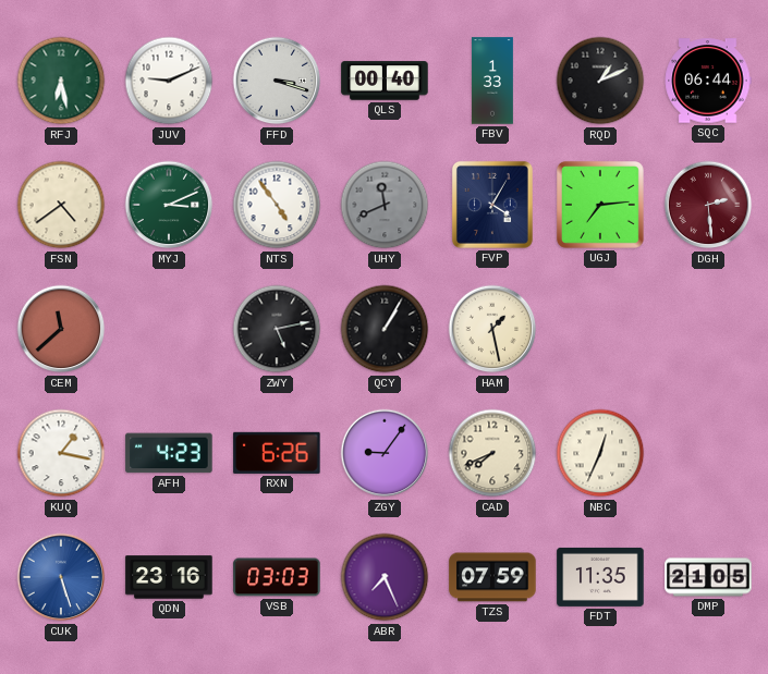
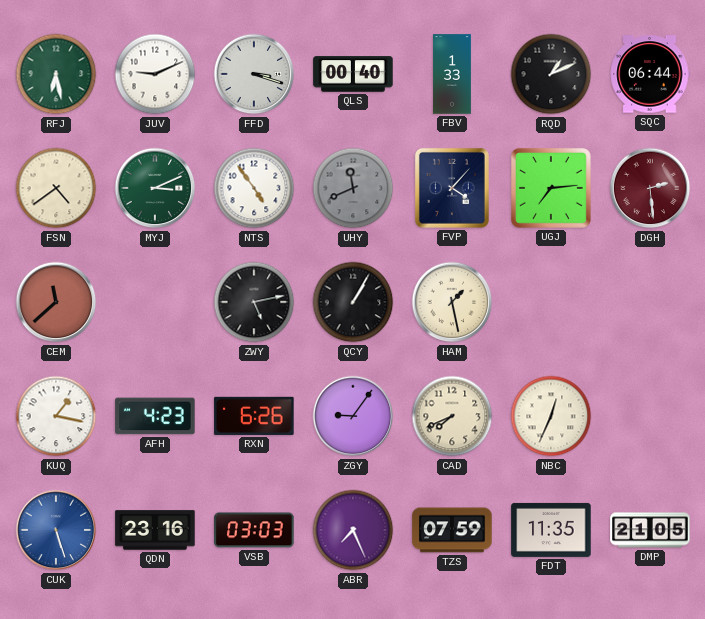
FVP: 4:05 -> 4:07
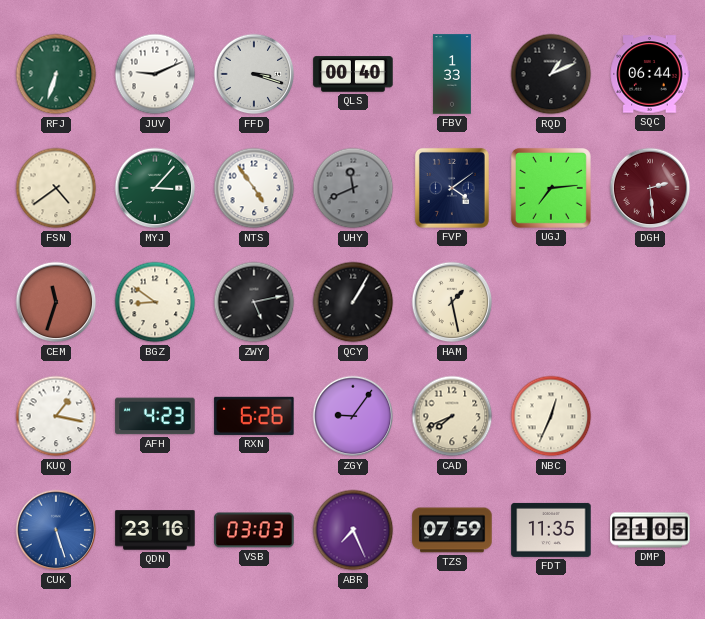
RFJ: 6:28 -> 6:33
MYJ: 3:11 -> 3:07
FVP: 4:07 -> 4:09
CEM: 11:38 -> 11:33
BGZ: none -> 8:51
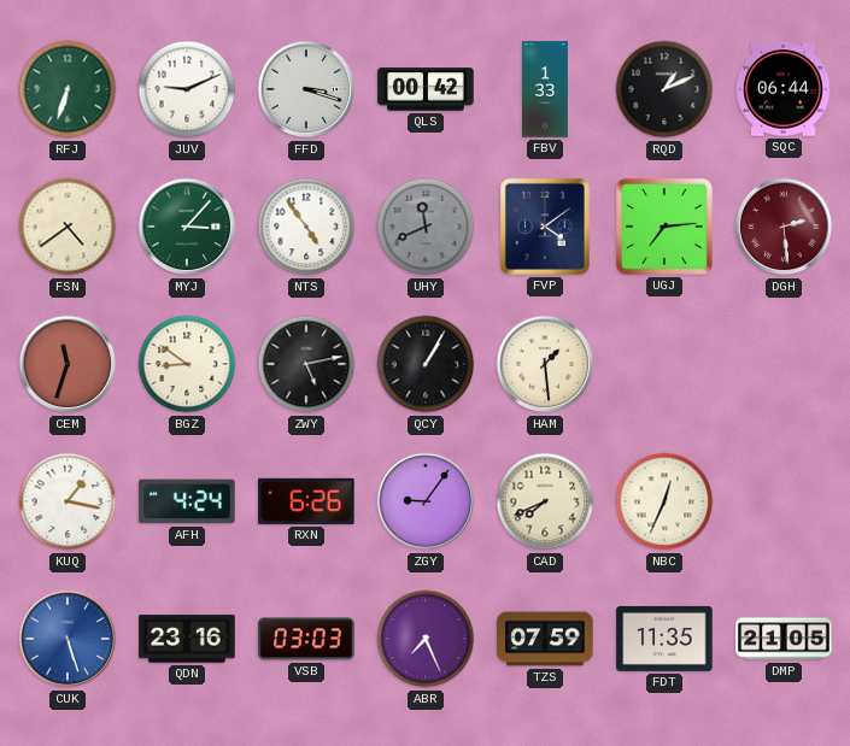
QLS: 00:40 -> 00:42
HAM: 1:28 -> 1:29
AFH: 4:23 -> 4:24
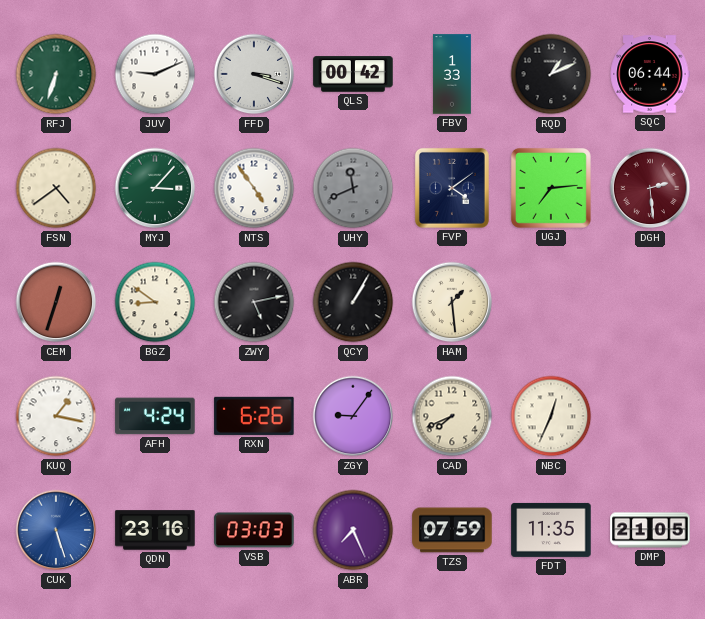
CEM: 11:33 -> 12:33
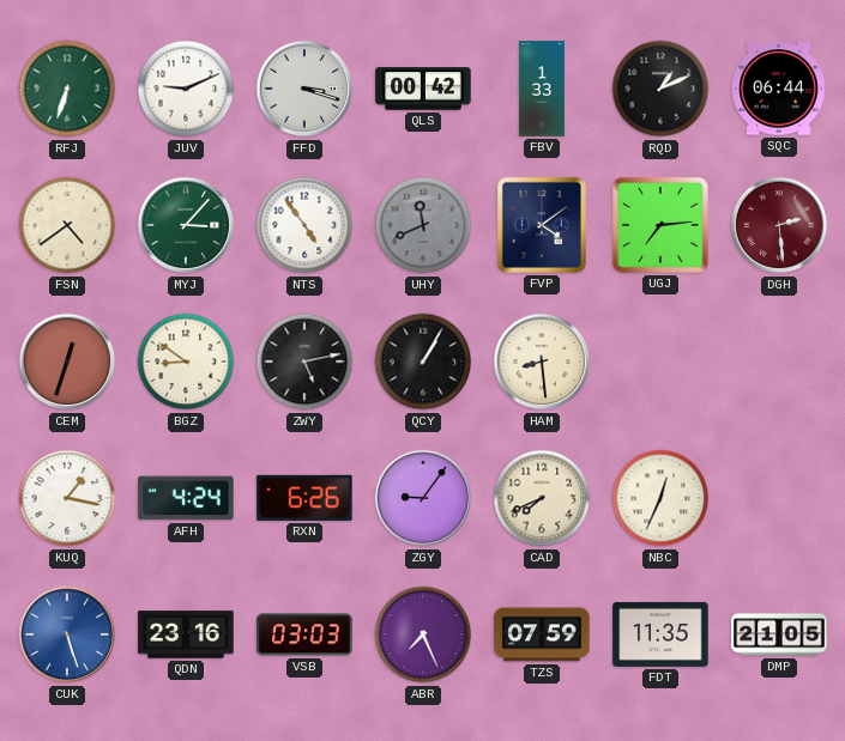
HAM: 1:29 -> 8:29
